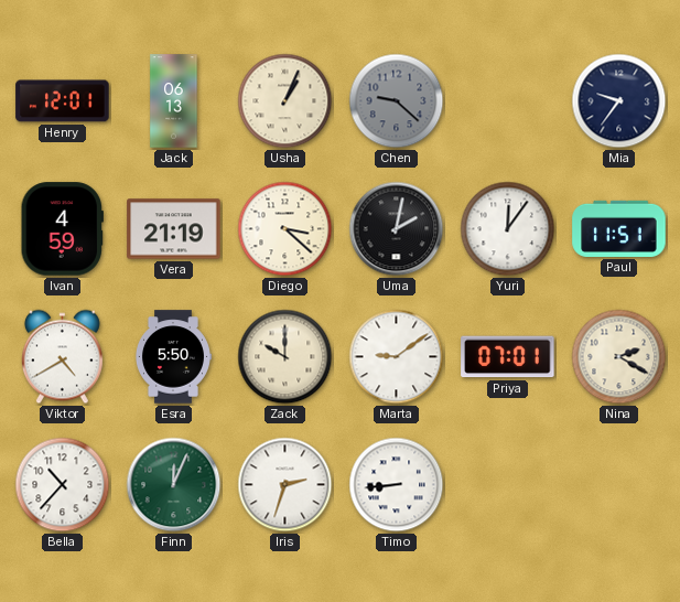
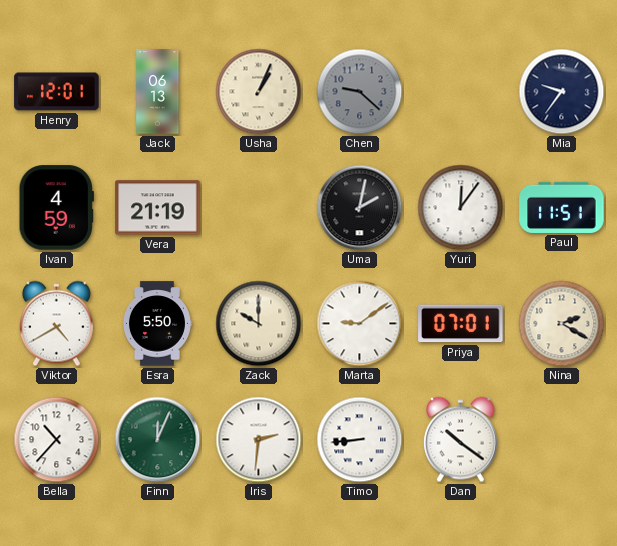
Diego: 3:22 -> none
Iris: 2:33 -> 2:31
Dan: none -> 10:21
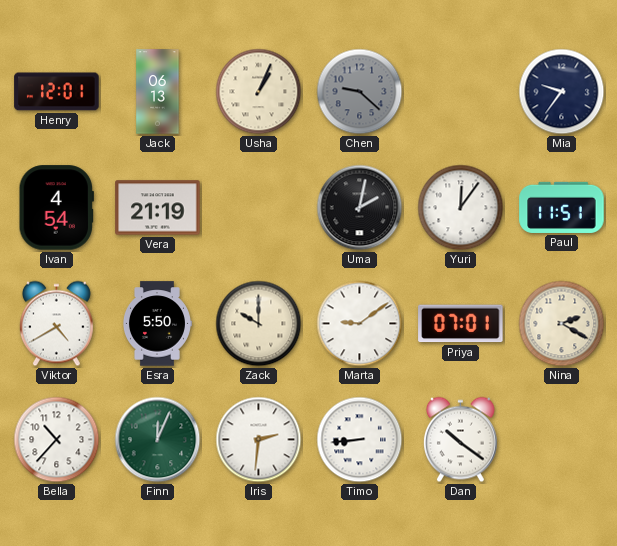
Ivan: 4:59 -> 4:54
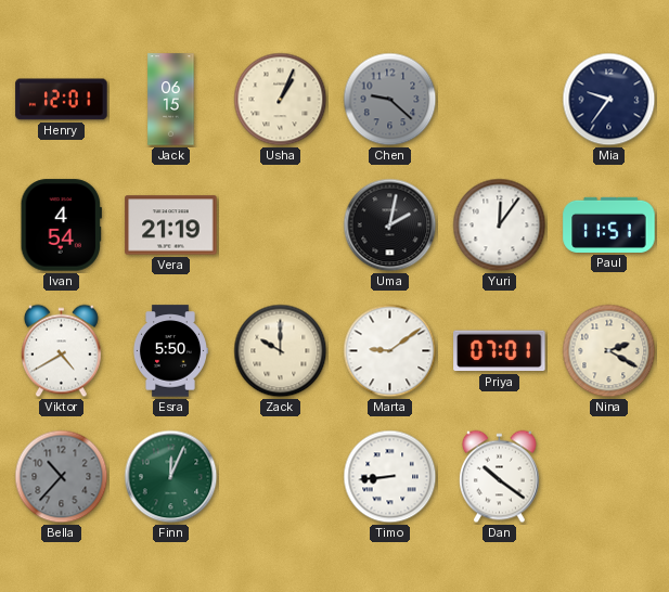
Jack: 06:13 -> 06:15
Bella dial: white -> grey
Iris: 2:31 -> none
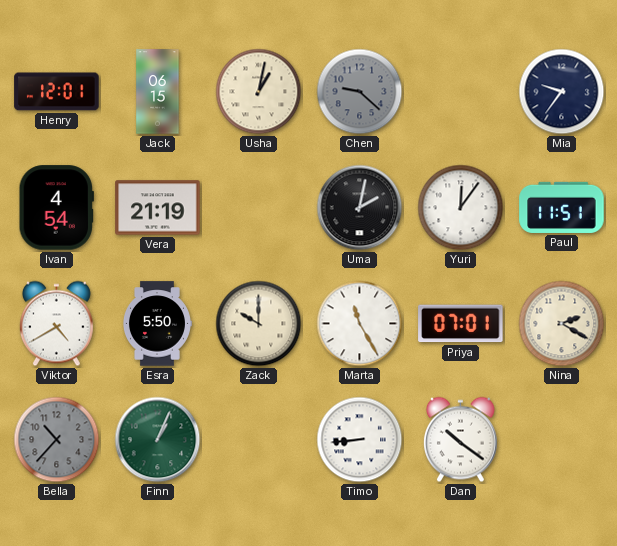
Usha: 1:04 -> 1:02
Marta: 9:09 -> 11:25
Finn: 12:04 -> 1:04
